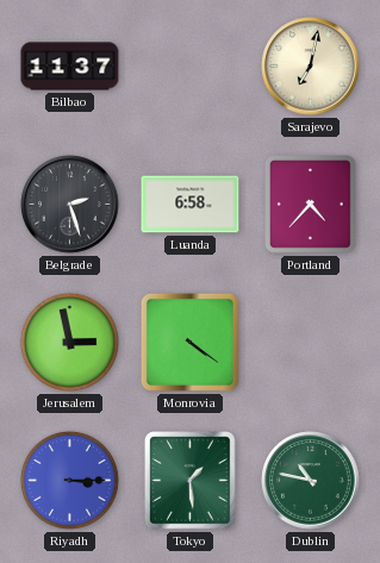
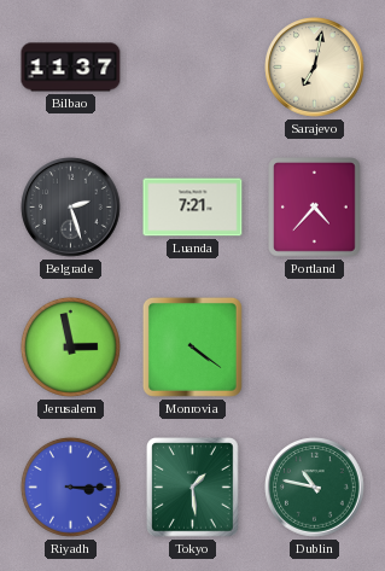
Luanda: 6:58 -> 7:21
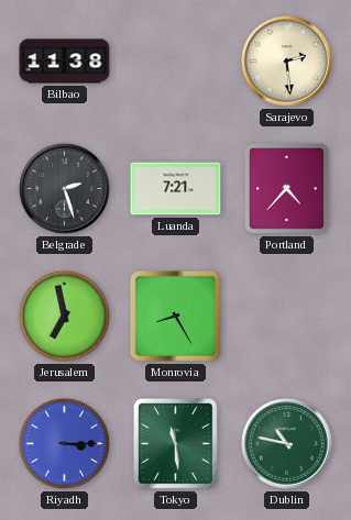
Bilbao: 11:37 -> 11:38
Sarajevo: 7:02 -> 2:29
Jerusalem: 2:58 -> 6:58
Monrovia: 4:21 -> 8:25
Tokyo: 1:29 -> 11:29
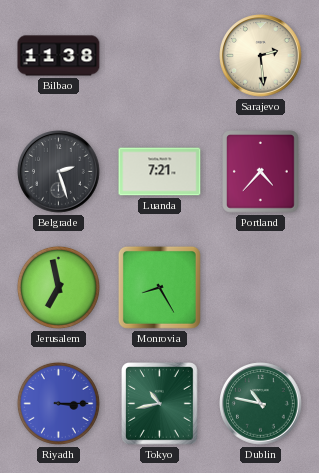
Tokyo: 11:29 -> 10:43
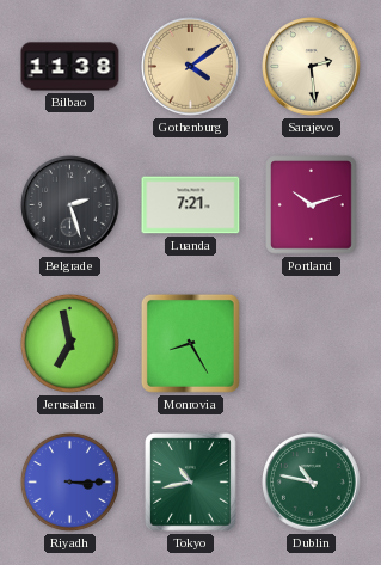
Gothenburg: none -> 4:09
Portland: 4:37 -> 10:12
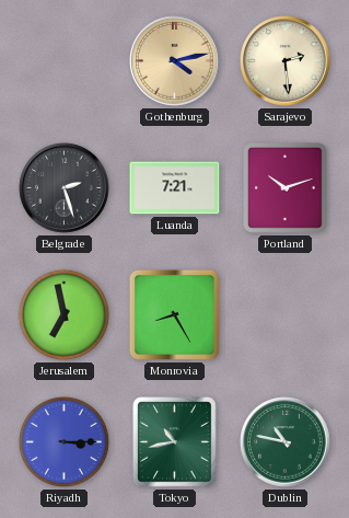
Bilbao: 11:38 -> none
Gothenburg: 4:09 -> 4:13
